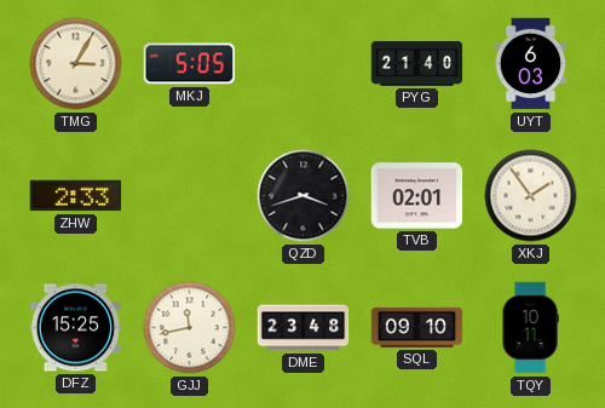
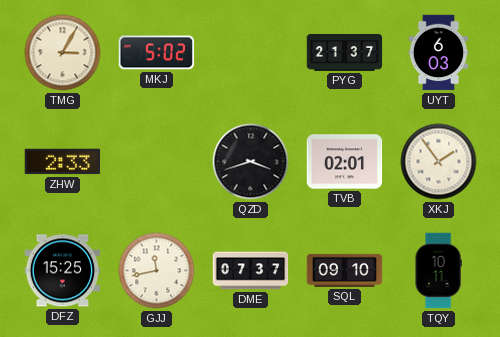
MKJ: 5:05 -> 5:02
PYG: 21:40 -> 21:37
DME: 23:48 -> 07:37
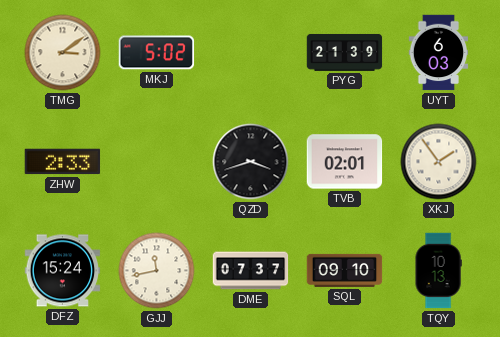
TMG: 3:05 -> 3:09
PYG: 21:37 -> 21:39
DFZ: 15:25 -> 15:24
TQY: 10:11 -> 10:13
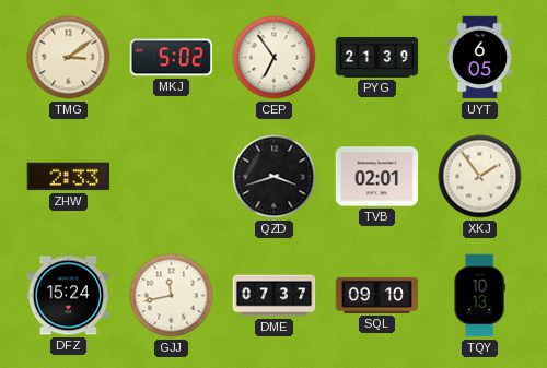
CEP: none -> 6:54
UYT: 6:03 -> 6:05
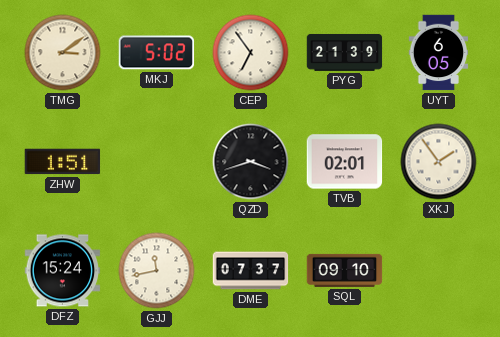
ZHW: 2:33 -> 1:51
TQY: 10:13 -> none
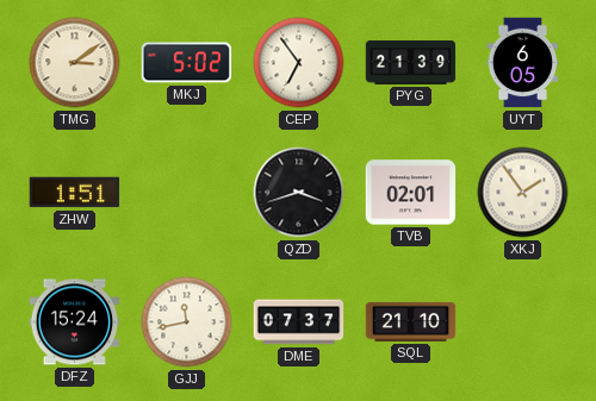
SQL: 09:10 -> 21:10
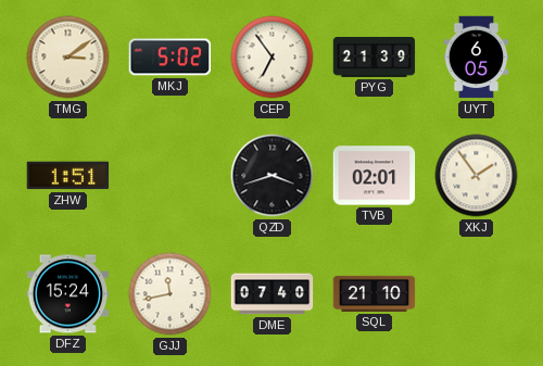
DME: 07:37 -> 07:40
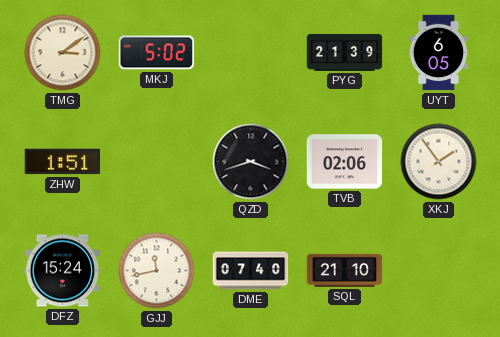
CEP: 6:54 -> none
TVB: 02:01 -> 02:06
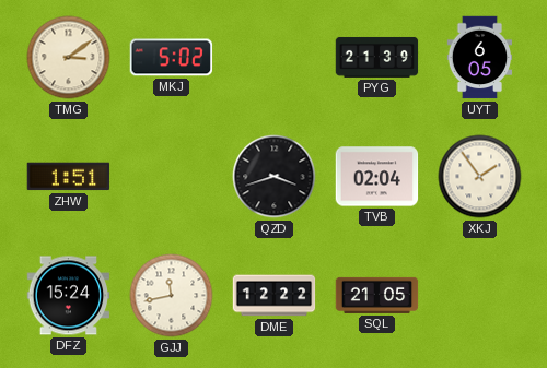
TVB: 02:06 -> 02:04
DME: 07:40 -> 12:22
SQL: 21:10 -> 21:05
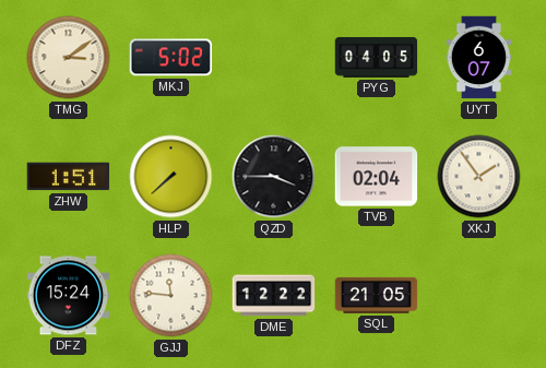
PYG: 21:39 -> 04:05
UYT: 6:05 -> 6:07
HLP: none -> 7:38
QZD: 3:42 -> 3:45
GJJ: 11:43 -> 11:46
